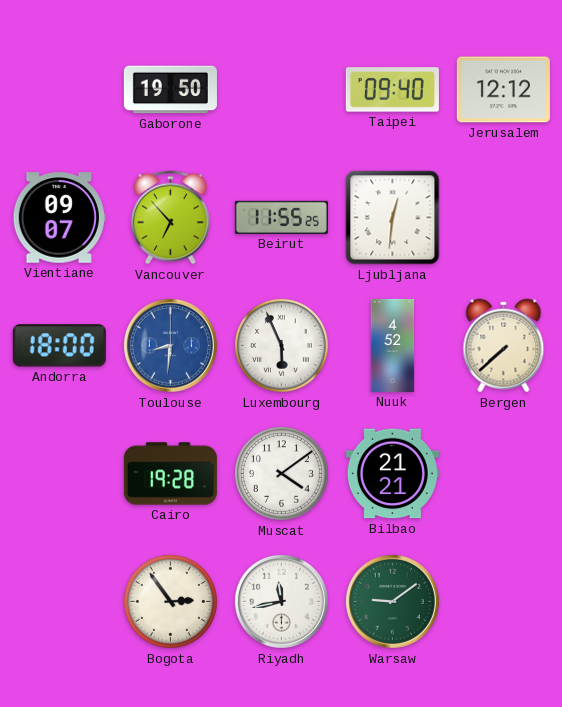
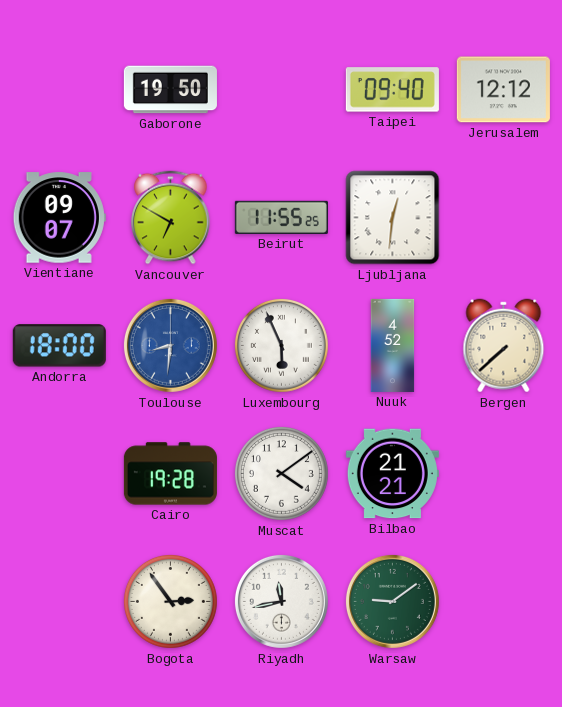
Vancouver: 6:53 -> 6:50
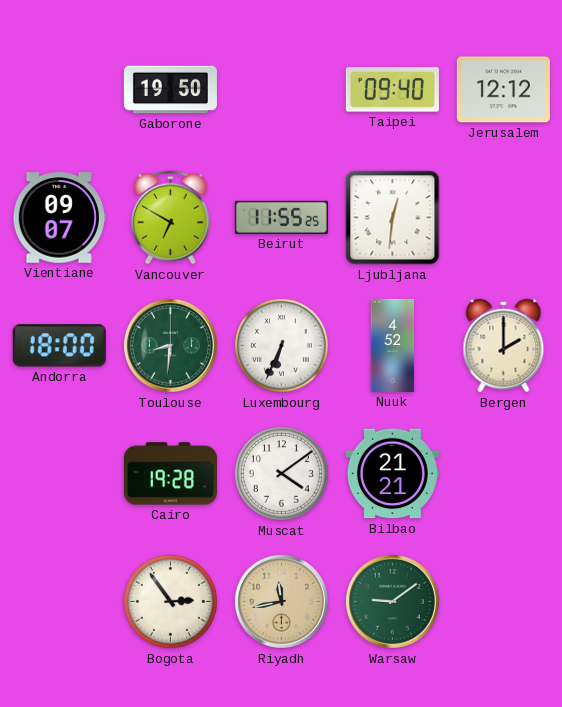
Toulouse dial: blue -> green
Luxembourg: 5:56 -> 6:34
Bergen: 7:38 -> 2:00
Riyadh dial: white -> champagne
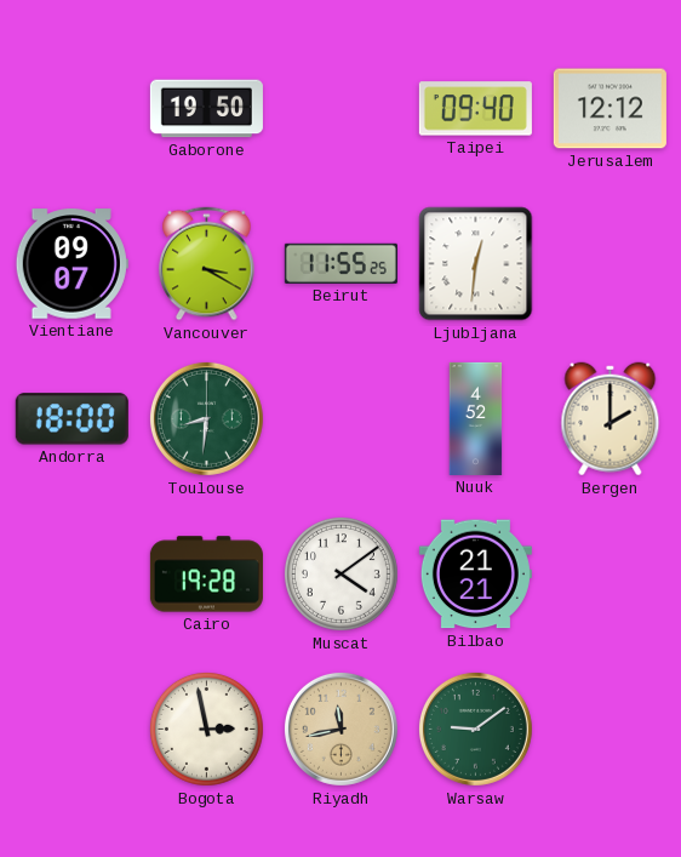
Vancouver: 6:50 -> 3:20
Luxembourg: 6:34 -> none
Bogota: 2:54 -> 2:58
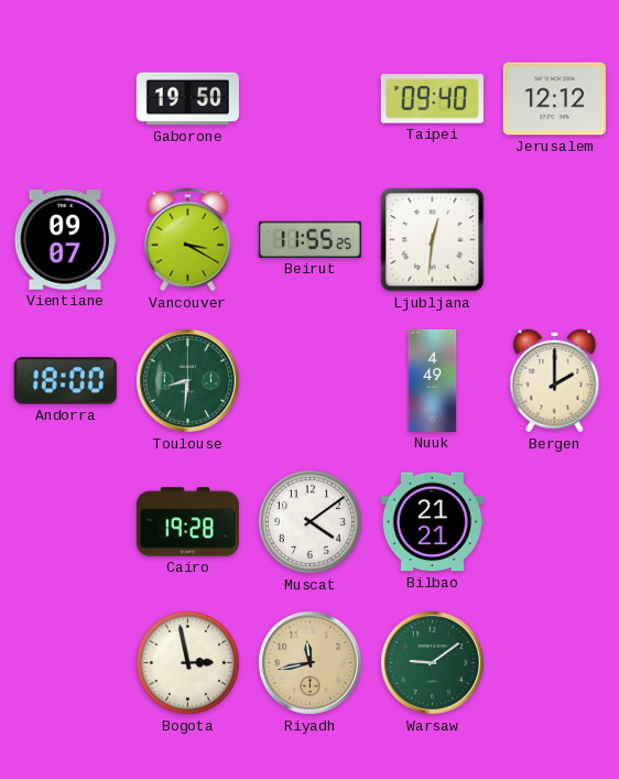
Nuuk: 4:52 -> 4:49
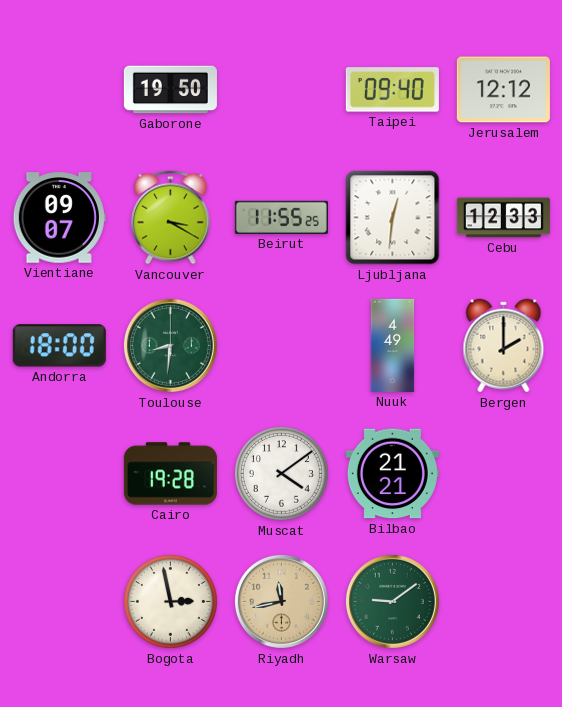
Cebu: none -> 12:33
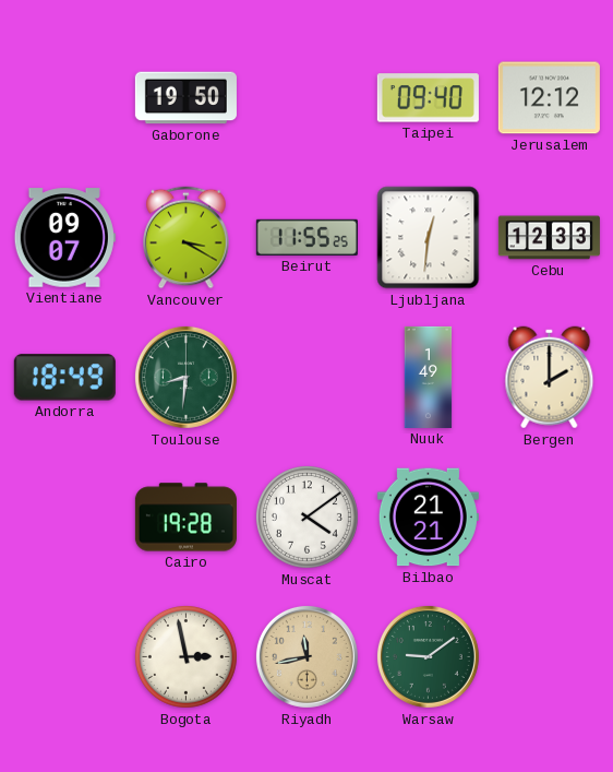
Andorra: 18:00 -> 18:49
Nuuk: 4:49 -> 1:49
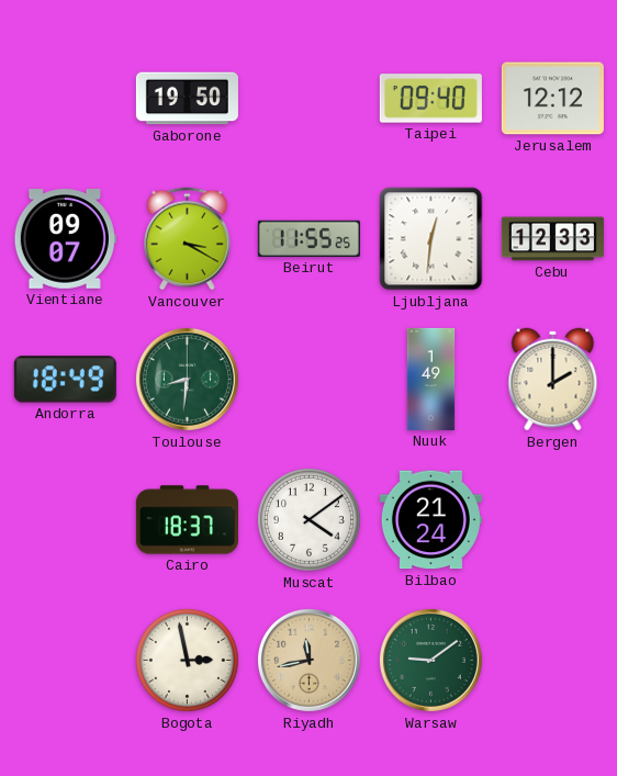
Cairo: 19:28 -> 18:37
Bilbao: 21:21 -> 21:24
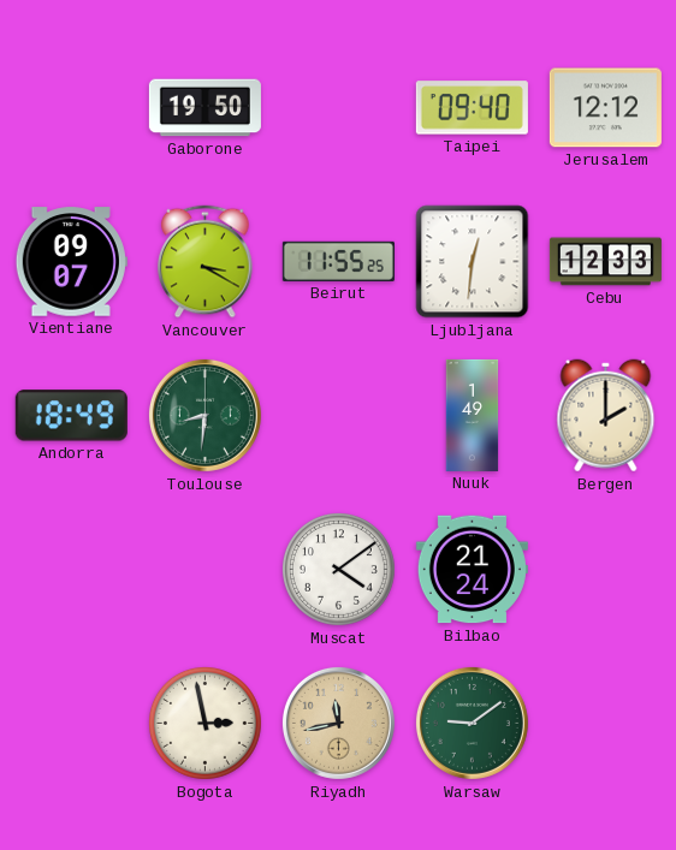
Cairo: 18:37 -> none
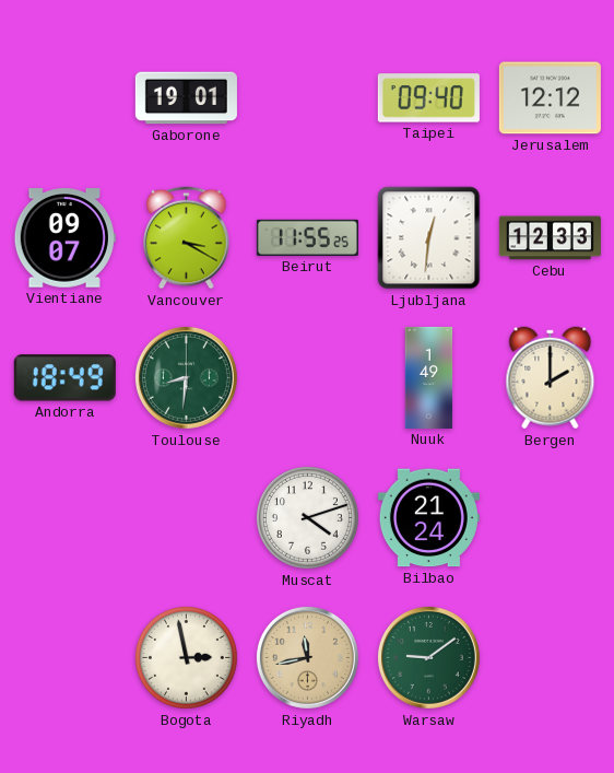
Gaborone: 19:50 -> 19:01
Muscat: 4:09 -> 4:12
